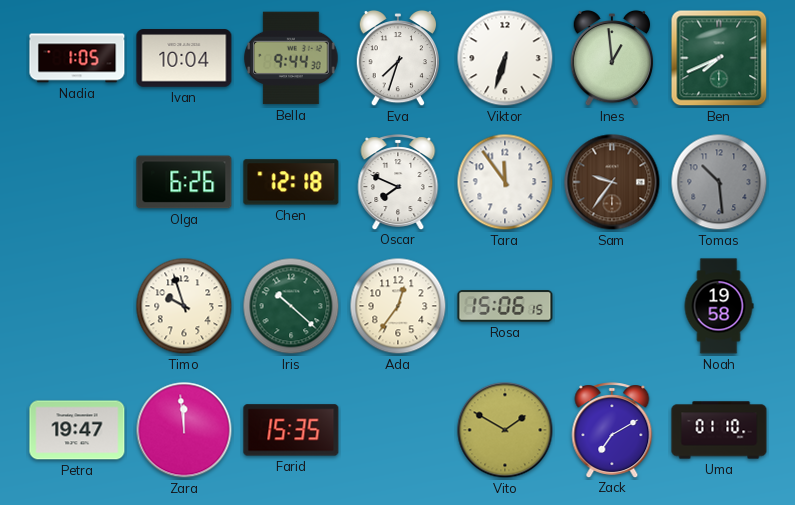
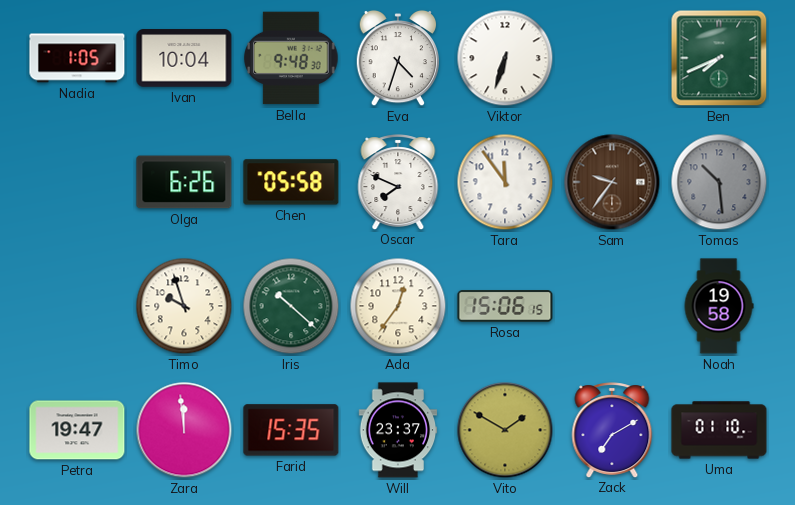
Bella: 9:44 -> 9:48
Eva: 7:33 -> 4:33
Ines: 12:59 -> none
Chen: 12:18 -> 05:58
Will: none -> 23:37
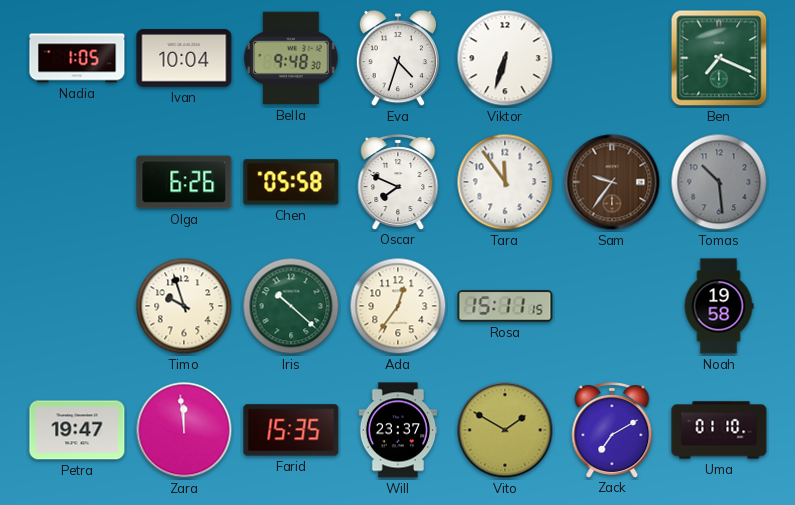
Ben: 7:41 -> 7:19
Rosa: 15:06 -> 15:11
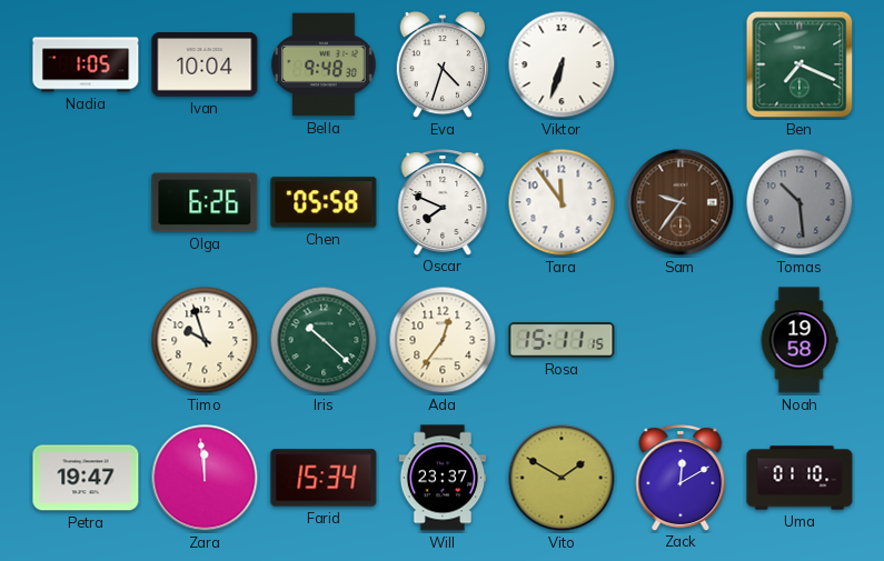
Farid: 15:35 -> 15:34
Zack: 7:10 -> 12:10
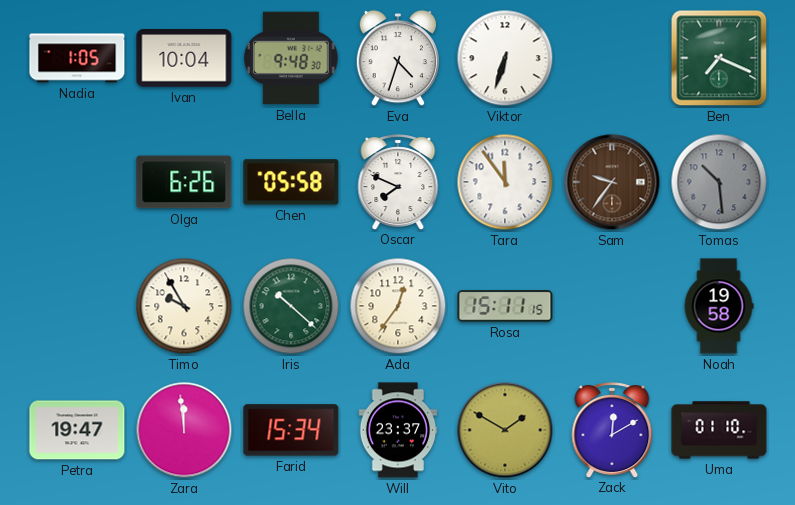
Timo: 9:57 -> 9:55
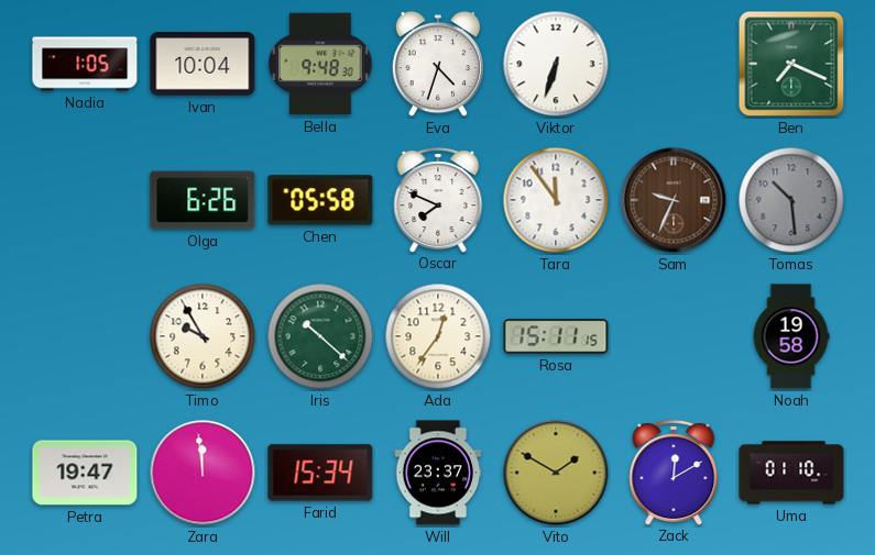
Sam: 9:36 -> 9:34
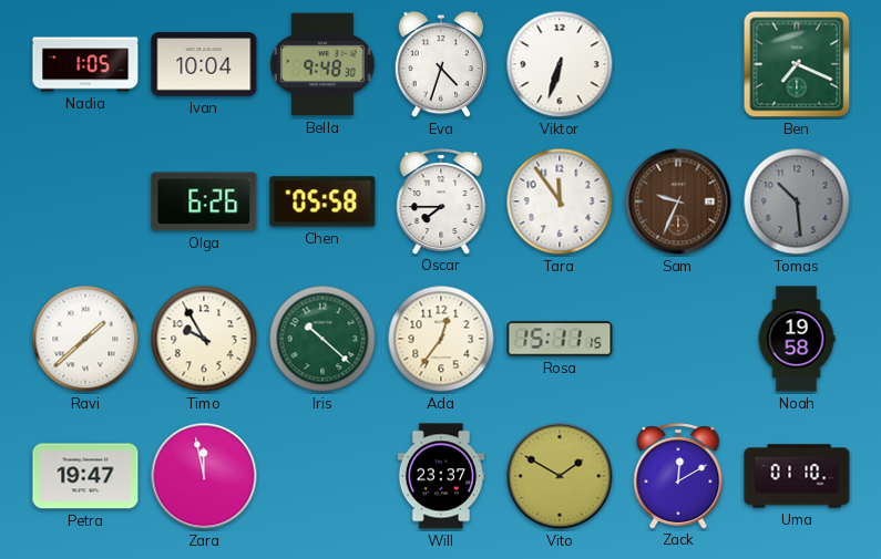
Oscar: 7:49 -> 7:45
Ravi: none -> 1:38
Zara: 11:59 -> 11:58
Farid: 15:34 -> none
